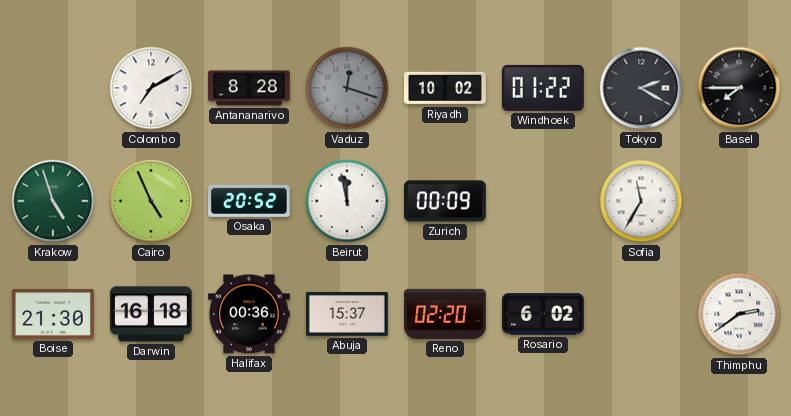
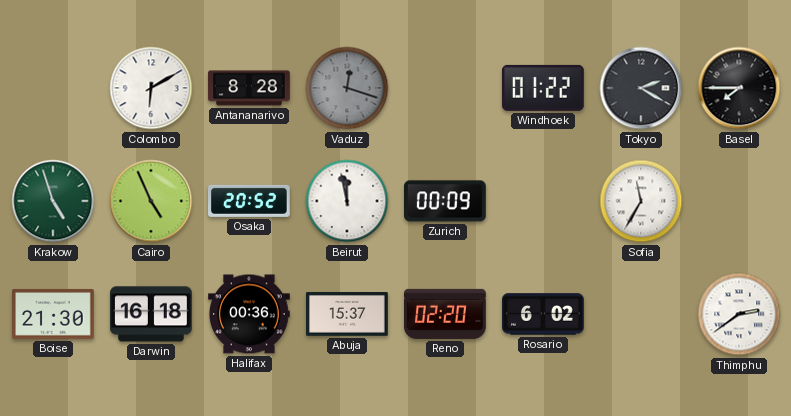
Colombo: 7:10 -> 6:10
Riyadh: 10:02 -> none
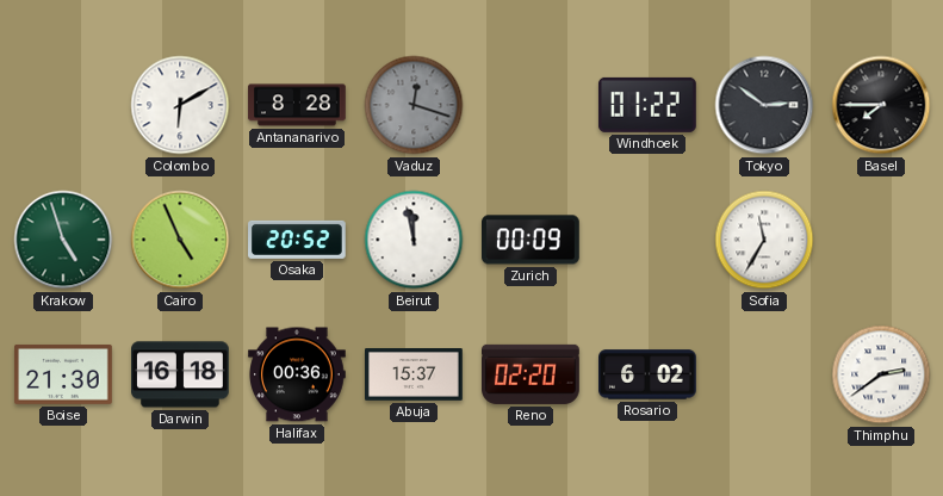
Tokyo: 2:20 -> 2:51
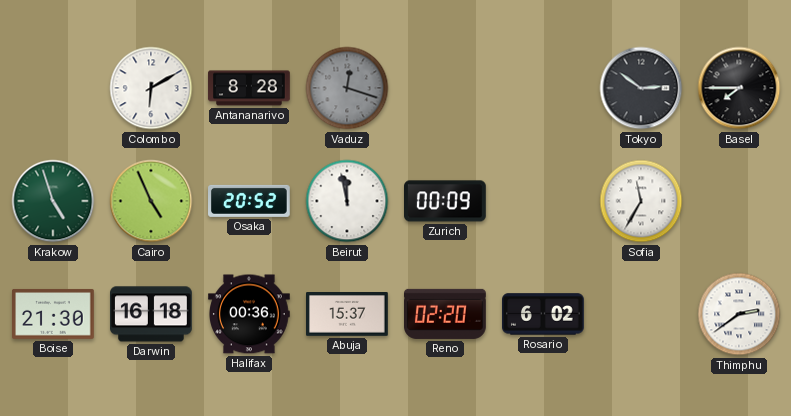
Windhoek: 01:22 -> none
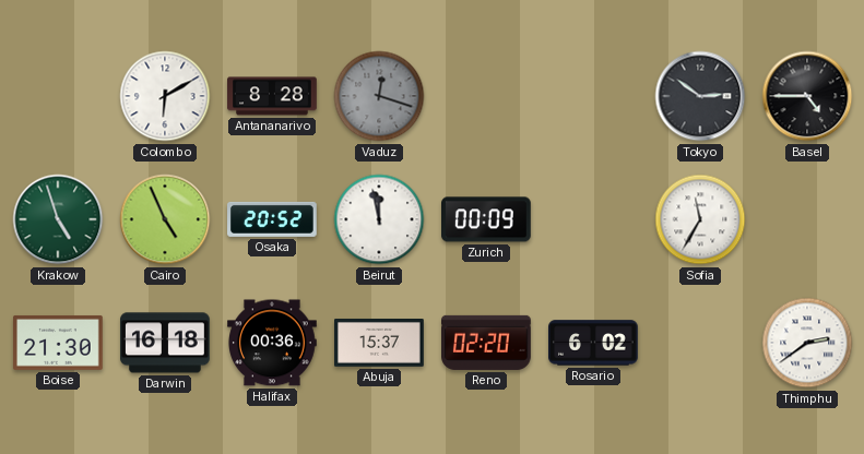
Basel: 7:45 -> 4:45
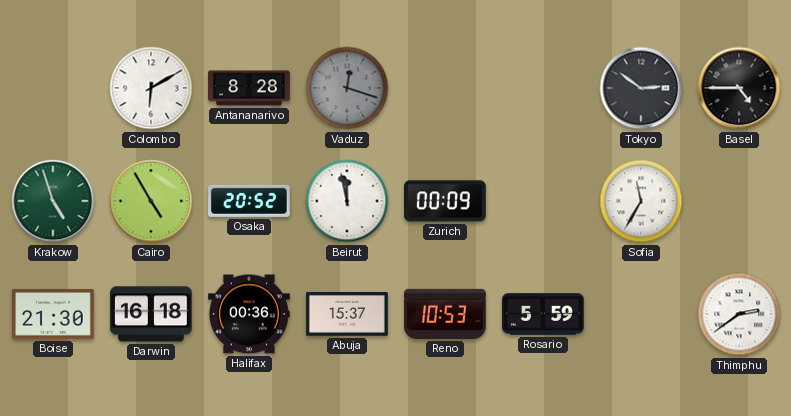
Cairo: 4:56 -> 4:55
Reno: 02:20 -> 10:53
Rosario: 6:02 -> 5:59
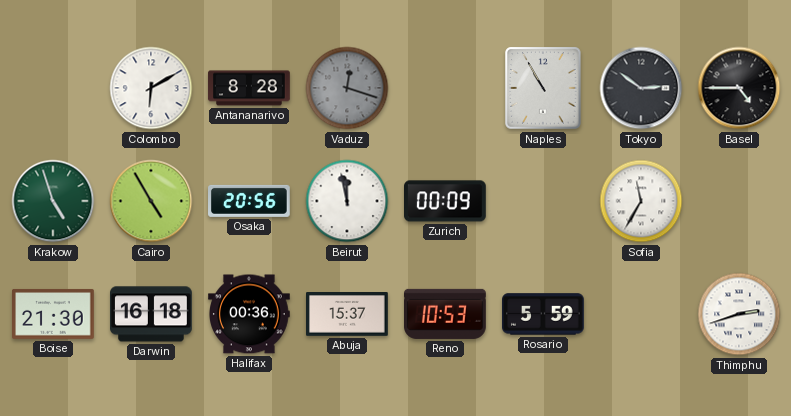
Naples: none -> 10:55
Osaka: 20:52 -> 20:56
Thimphu: 2:39 -> 2:42
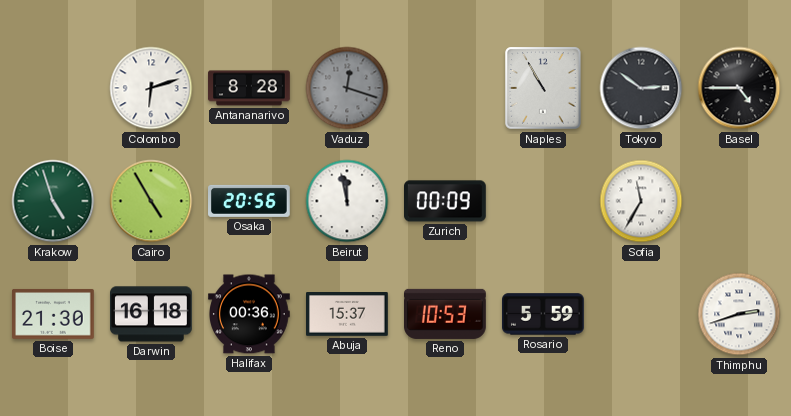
Colombo: 6:10 -> 6:12
